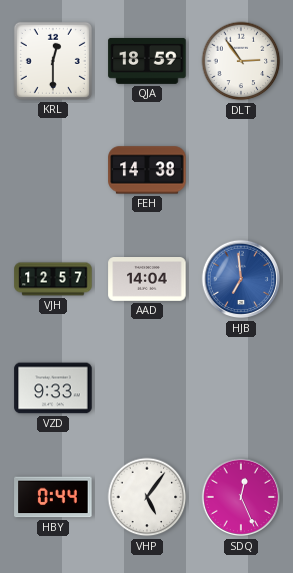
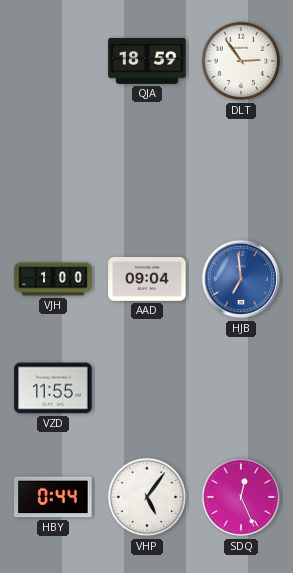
KRL: 12:30 -> none
FEH: 14:38 -> none
VJH: 12:57 -> 1:00
AAD: 14:04 -> 09:04
VZD: 9:33 -> 11:55
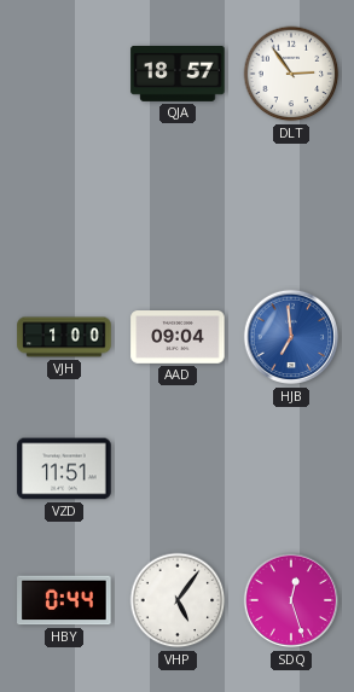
QJA: 18:59 -> 18:57
VZD: 11:55 -> 11:51
SDQ: 12:26 -> 12:27
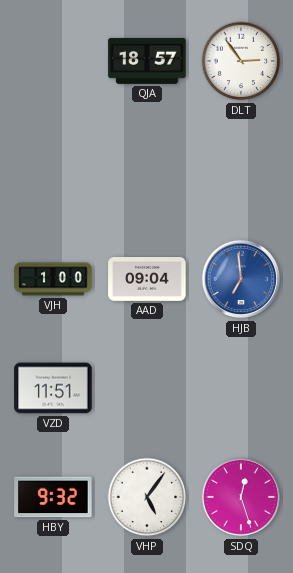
HBY: 0:44 -> 9:32
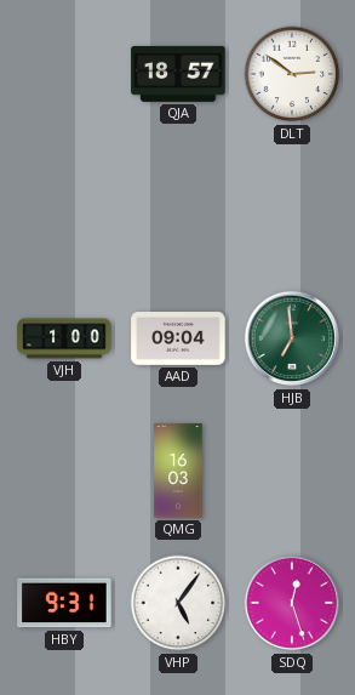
DLT: 2:54 -> 2:51
HJB dial: blue -> green
VZD: 11:51 -> none
QMG: none -> 16:03
HBY: 9:32 -> 9:31
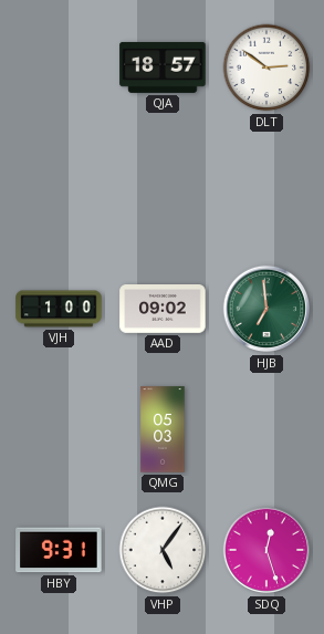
AAD: 09:04 -> 09:02
QMG: 16:03 -> 05:03
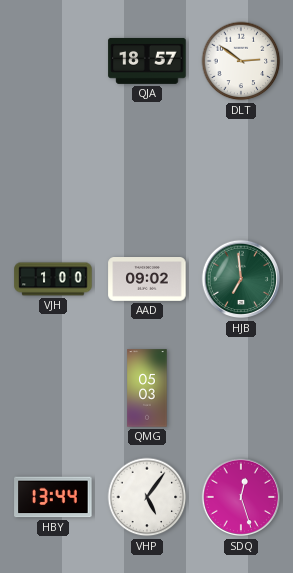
HBY: 9:31 -> 13:44
